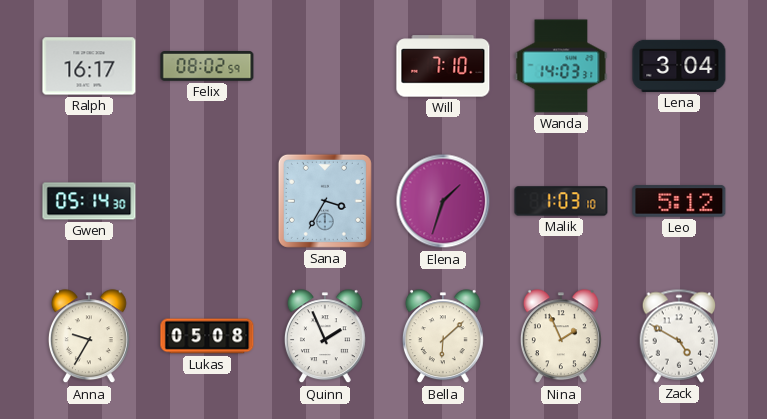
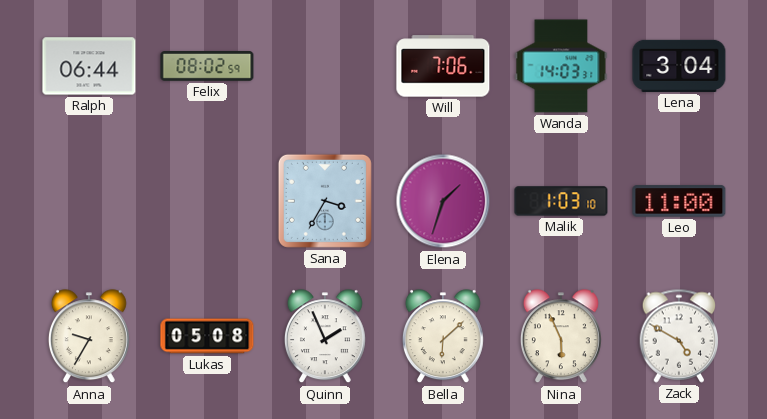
Ralph: 16:17 -> 06:44
Will: 7:10 -> 7:06
Gwen: 05:14 -> none
Leo: 5:12 -> 11:00
Nina: 1:56 -> 5:56
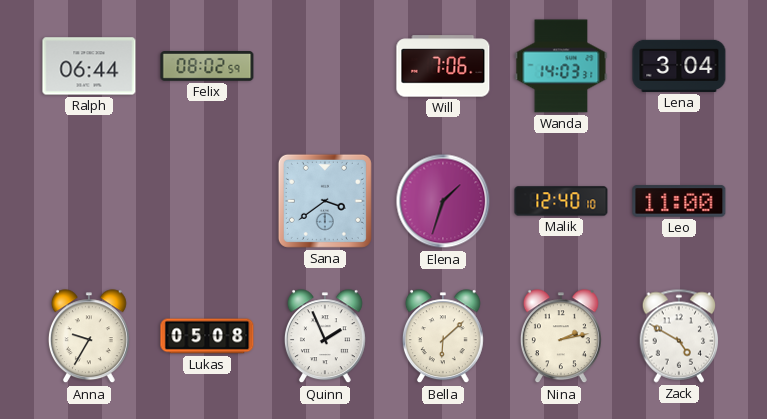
Sana: 3:35 -> 3:39
Malik: 1:03 -> 12:40
Nina: 5:56 -> 2:13
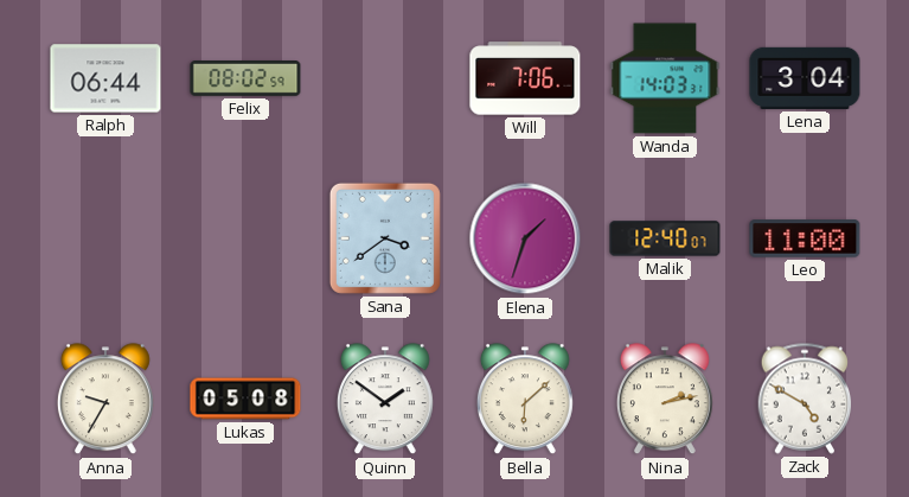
Malik: 12:40:10 -> 12:40:07
Quinn: 1:56 -> 1:51
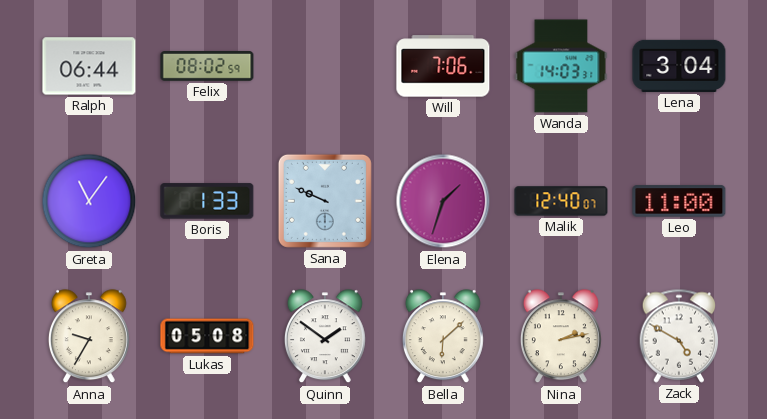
Greta: none -> 11:06
Boris: none -> 1:33
Sana: 3:39 -> 9:49
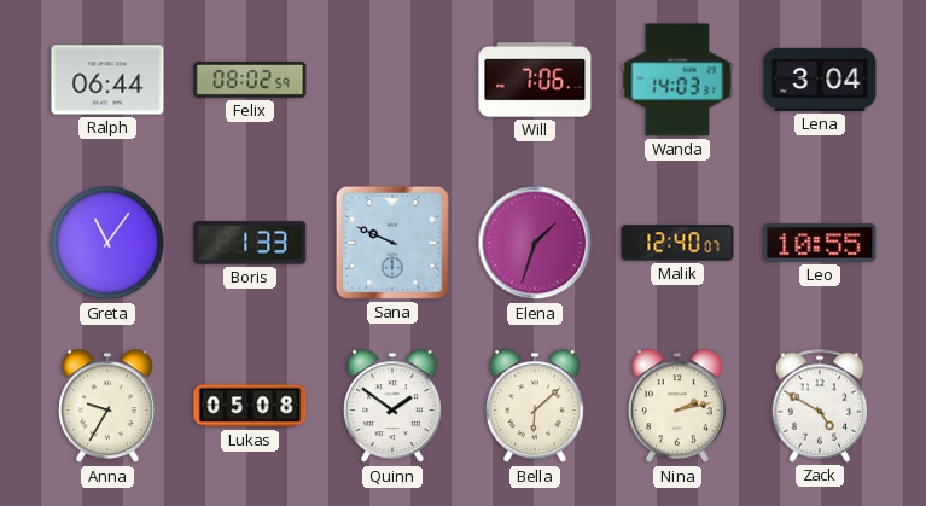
Leo: 11:00 -> 10:55
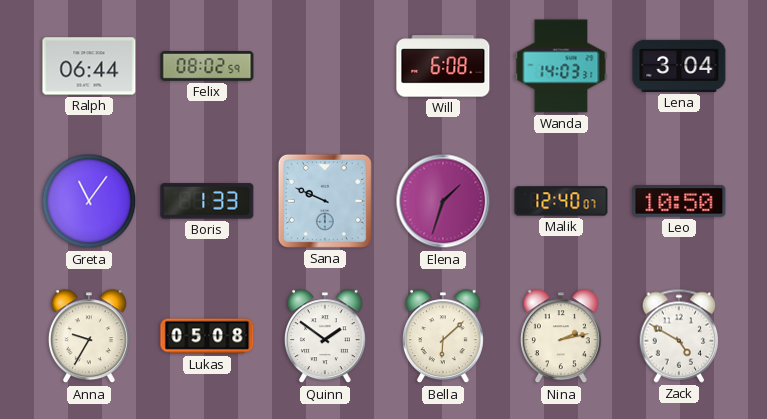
Will: 7:06 -> 6:08
Leo: 10:55 -> 10:50
